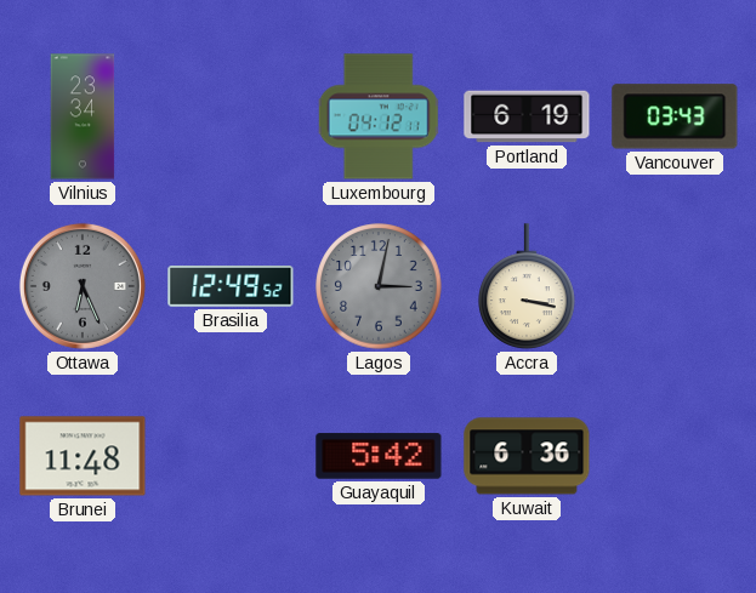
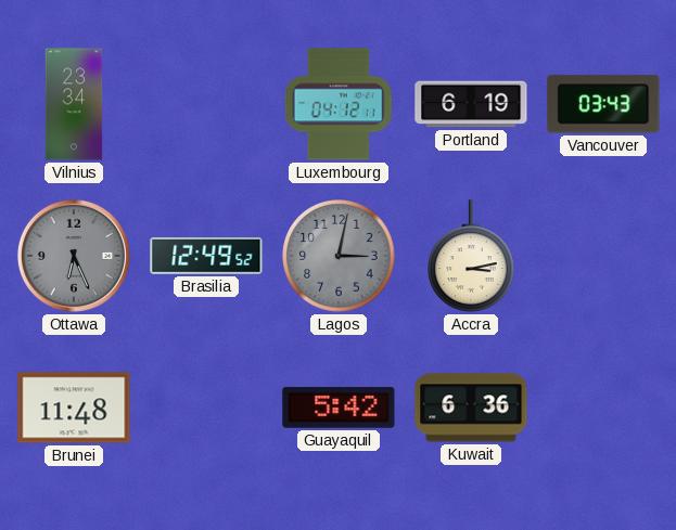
Accra: 3:17 -> 3:13
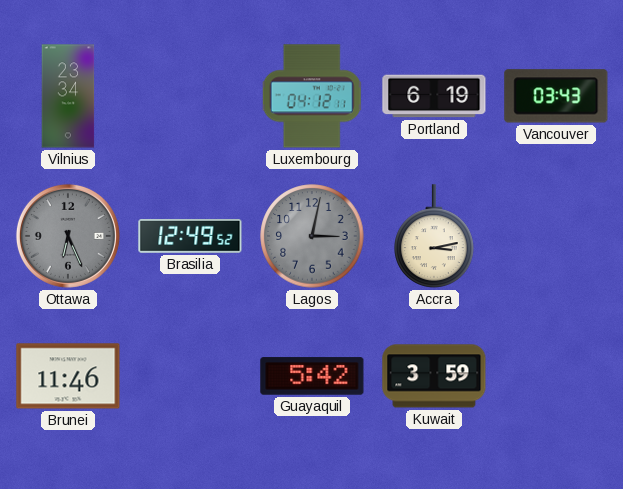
Brunei: 11:48 -> 11:46
Kuwait: 6:36 -> 3:59
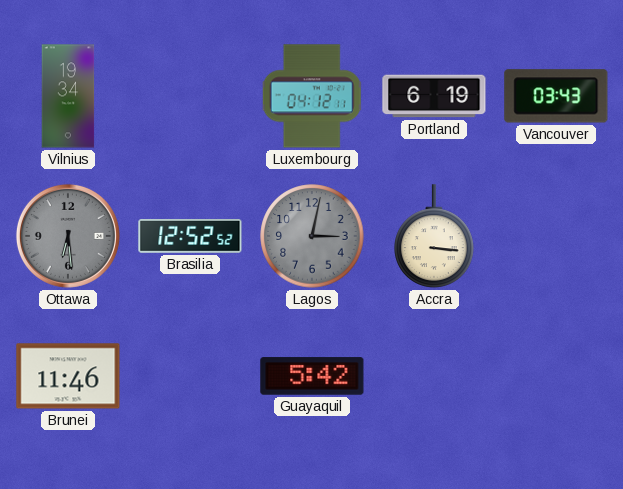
Vilnius: 23:34 -> 19:34
Ottawa: 6:26 -> 6:29
Brasilia: 12:49 -> 12:52
Accra: 3:13 -> 3:16
Kuwait: 3:59 -> none
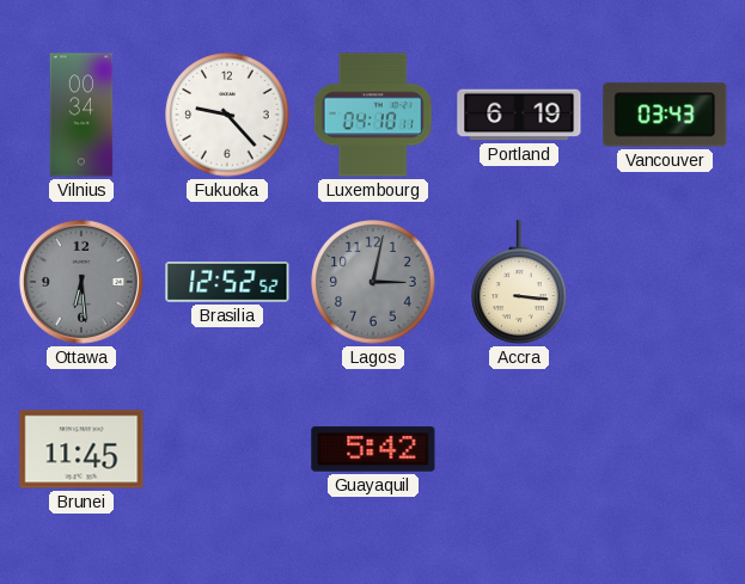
Vilnius: 19:34 -> 00:34
Fukuoka: none -> 9:23
Luxembourg: 04:12 -> 04:10
Brunei: 11:46 -> 11:45
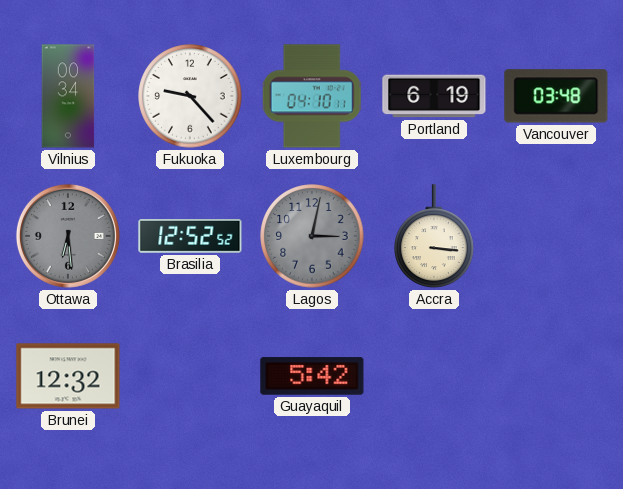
Vancouver: 03:43 -> 03:48
Brunei: 11:45 -> 12:32
